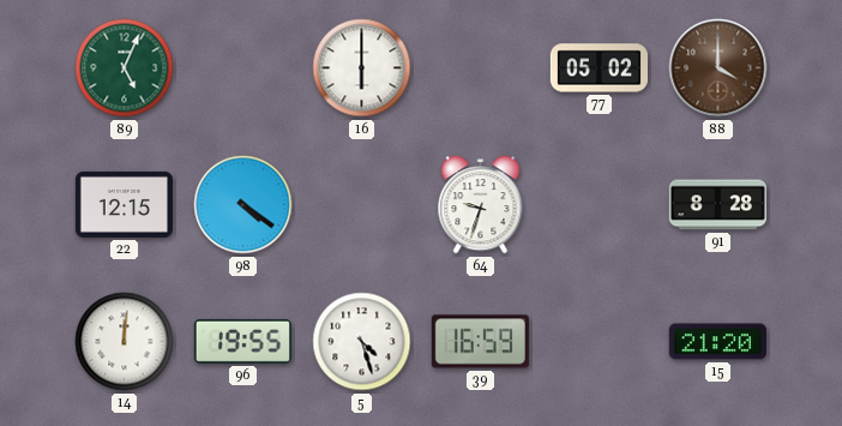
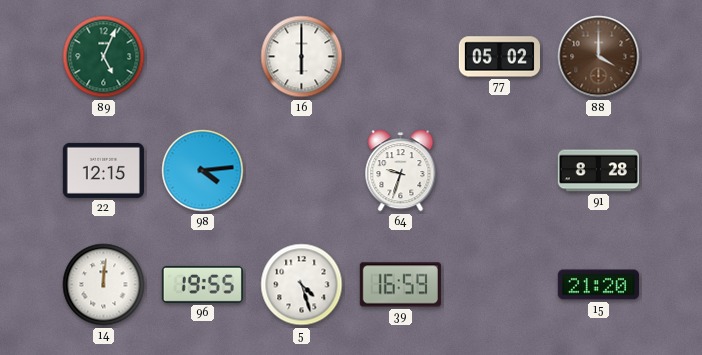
98: 4:21 -> 4:14
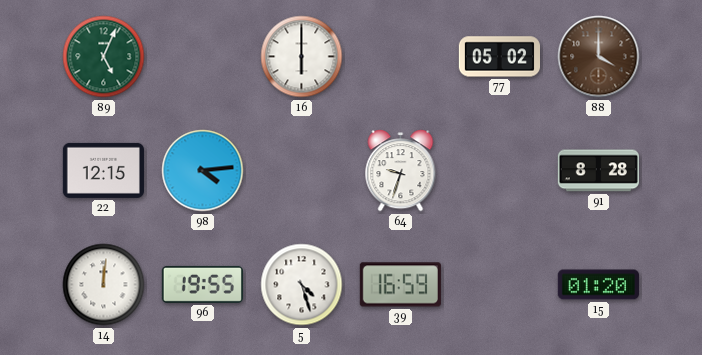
15: 21:20 -> 01:20
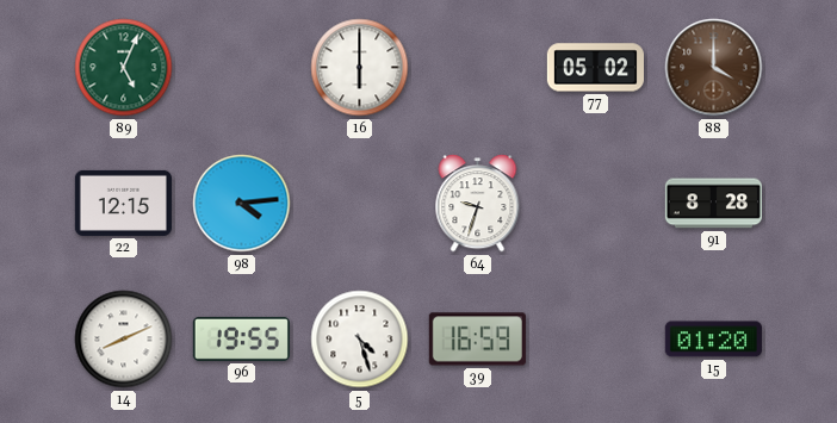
14: 12:01 -> 8:11
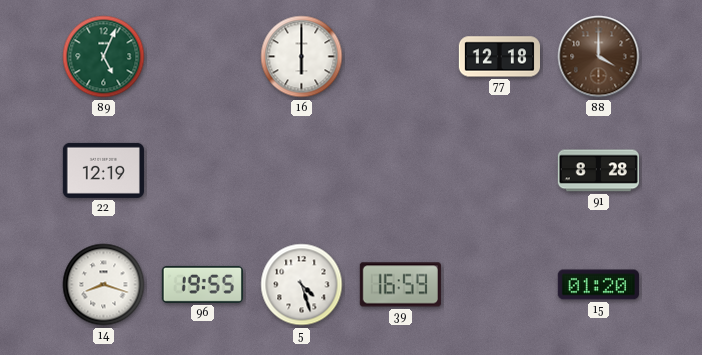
77: 05:02 -> 12:18
22: 12:15 -> 12:19
98: 4:14 -> none
64: 9:33 -> none
14: 8:11 -> 8:18
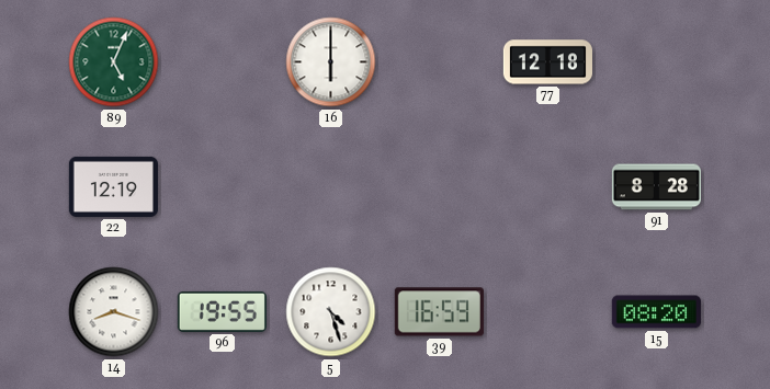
88: 4:00 -> none
15: 01:20 -> 08:20
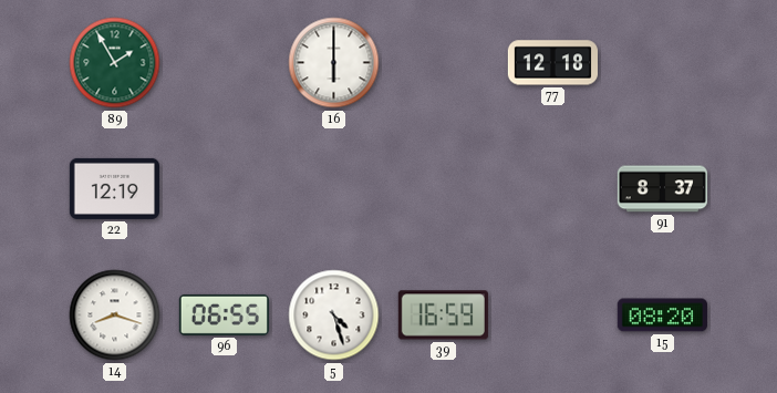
89: 5:04 -> 1:55
91: 8:28 -> 8:37
96: 19:55 -> 06:55
